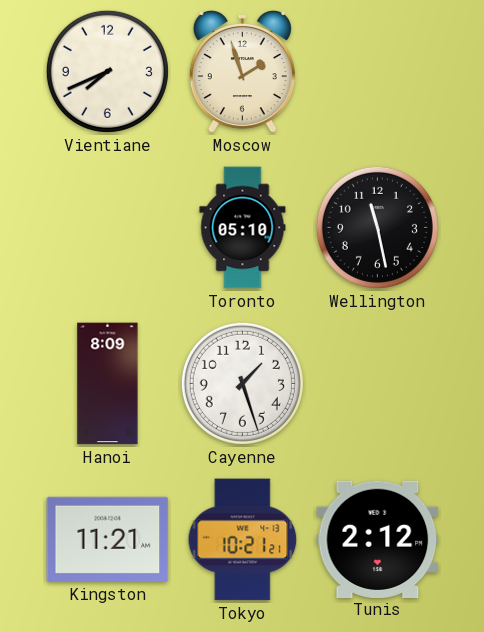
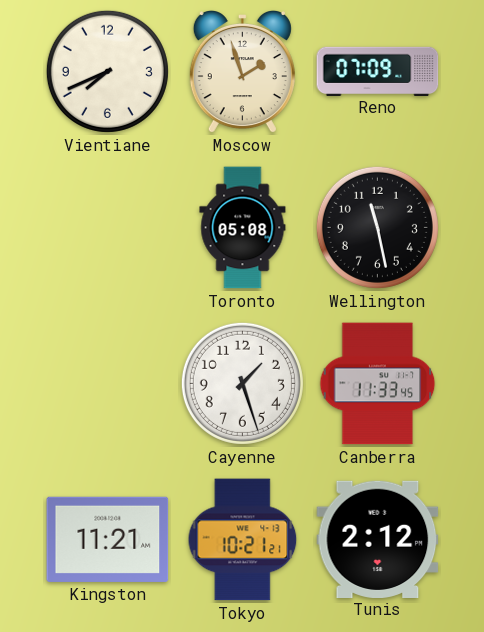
Reno: none -> 07:09
Toronto: 05:10 -> 05:08
Hanoi: 8:09 -> none
Canberra: none -> 11:33
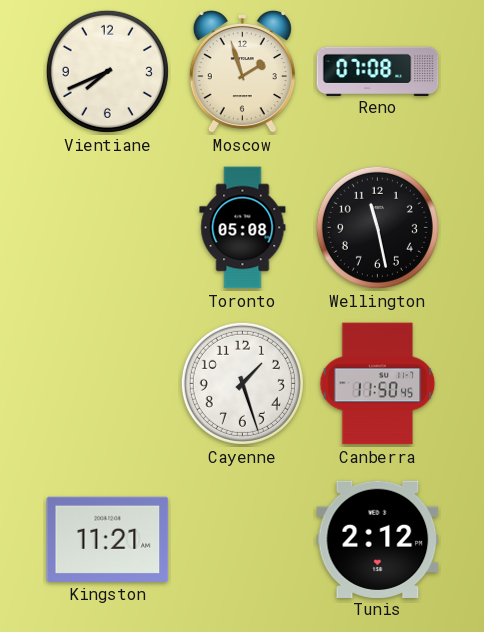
Reno: 07:09 -> 07:08
Canberra: 11:33 -> 11:50
Tokyo: 10:21 -> none
